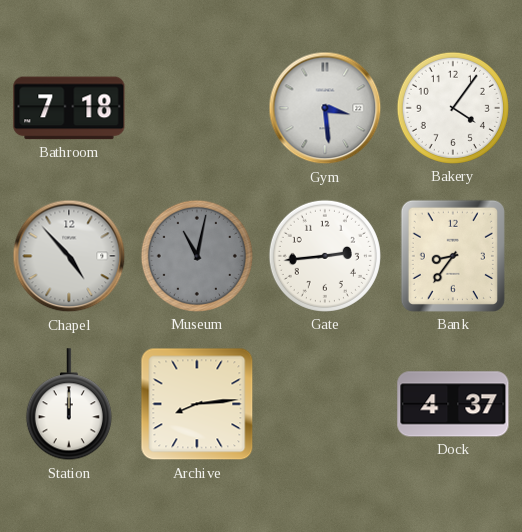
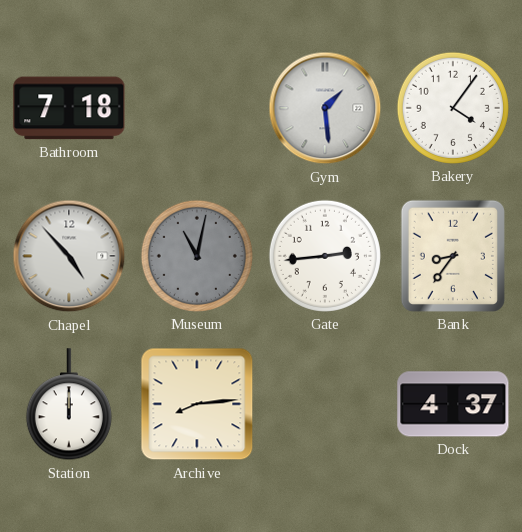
Gym: 3:29 -> 1:29
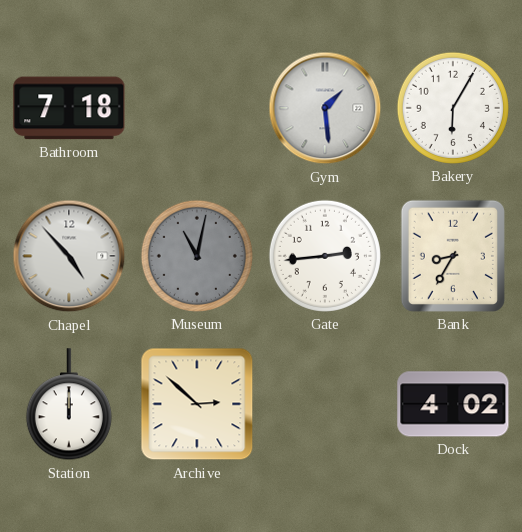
Bakery: 4:06 -> 6:05
Bank: 8:36 -> 8:35
Archive: 8:14 -> 2:52
Dock: 4:37 -> 4:02
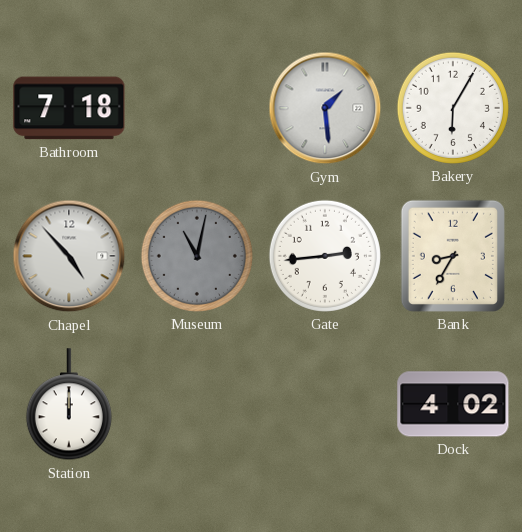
Archive: 2:52 -> none
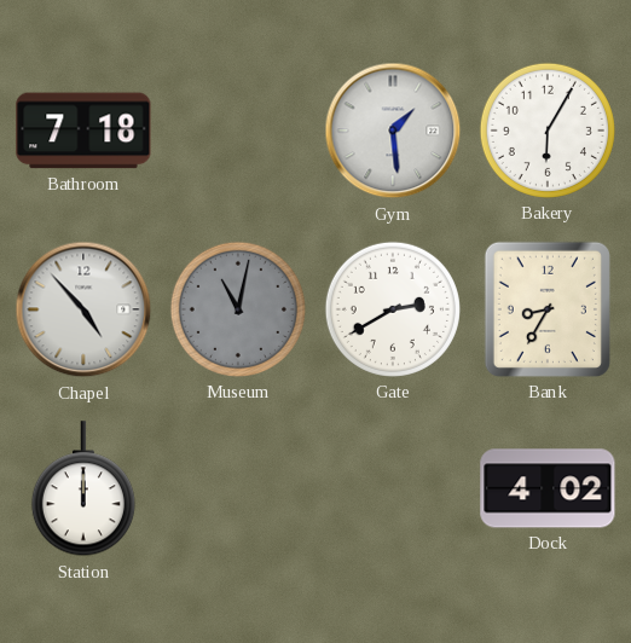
Gate: 2:44 -> 2:40
